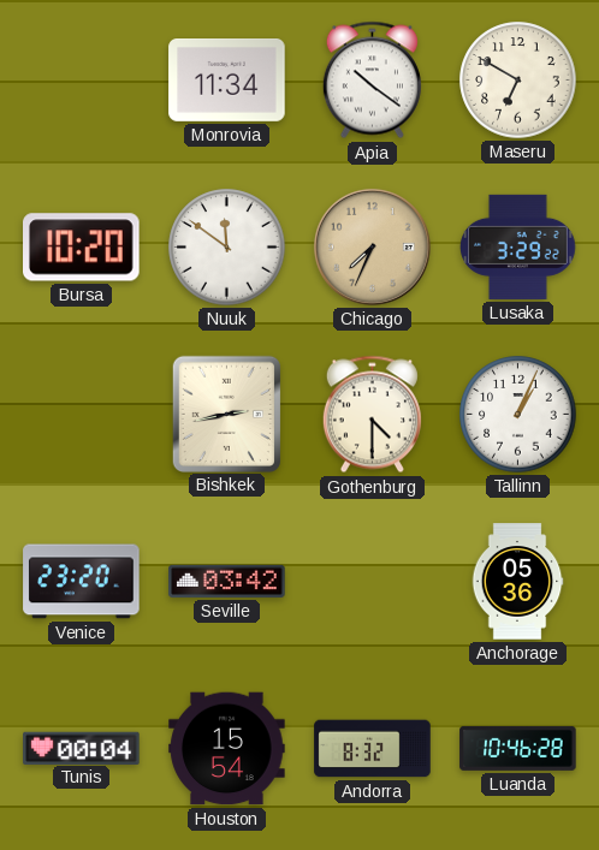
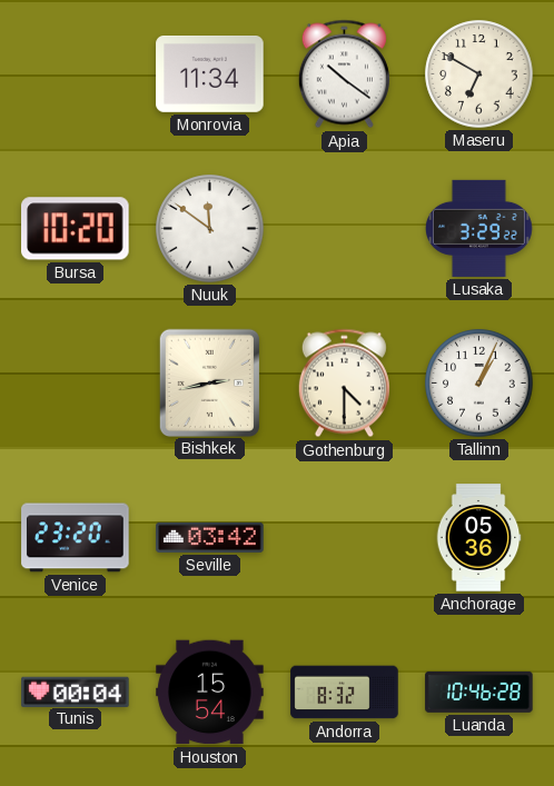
Chicago: 7:34 -> none
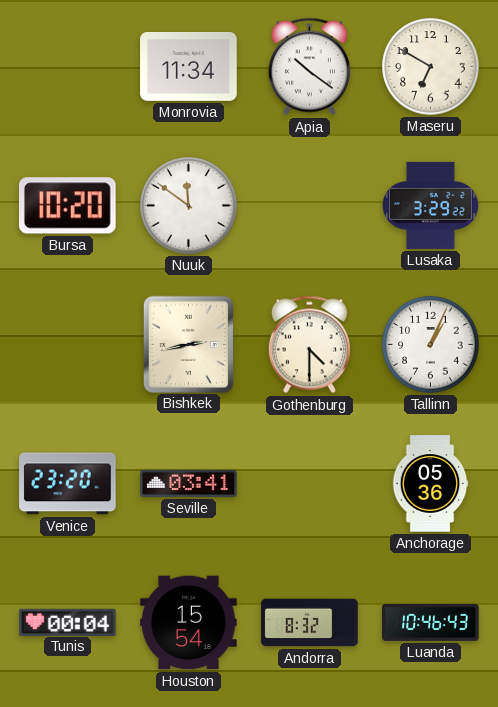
Seville: 03:42 -> 03:41
Luanda: 10:46:28 -> 10:46:43
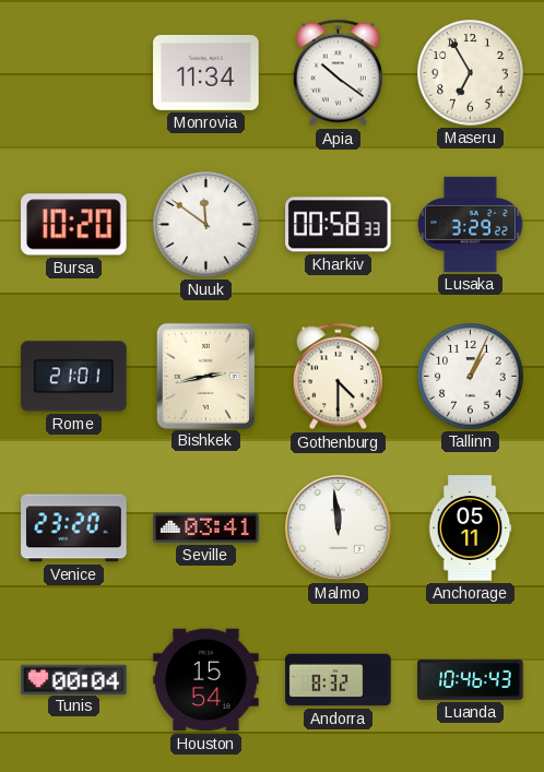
Maseru: 6:50 -> 6:55
Kharkiv: none -> 00:58
Rome: none -> 21:01
Malmo: none -> 11:59
Anchorage: 05:36 -> 05:11
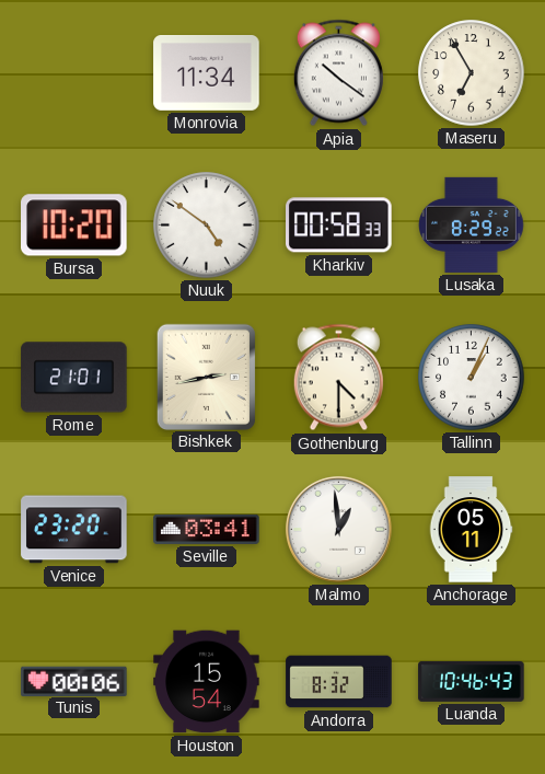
Nuuk: 11:51 -> 4:51
Lusaka: 3:29 -> 8:29
Malmo: 11:59 -> 12:59
Tunis: 00:04 -> 00:06
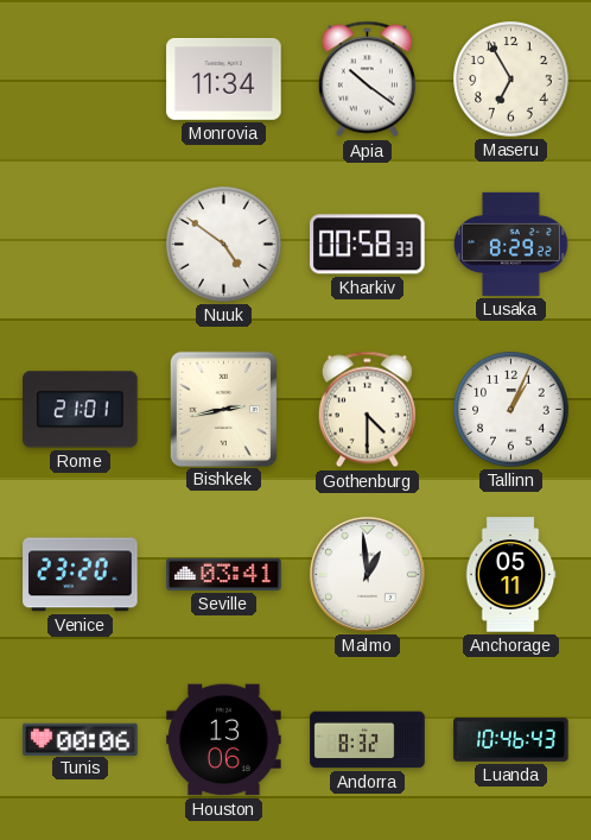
Bursa: 10:20 -> none
Houston: 15:54 -> 13:06
